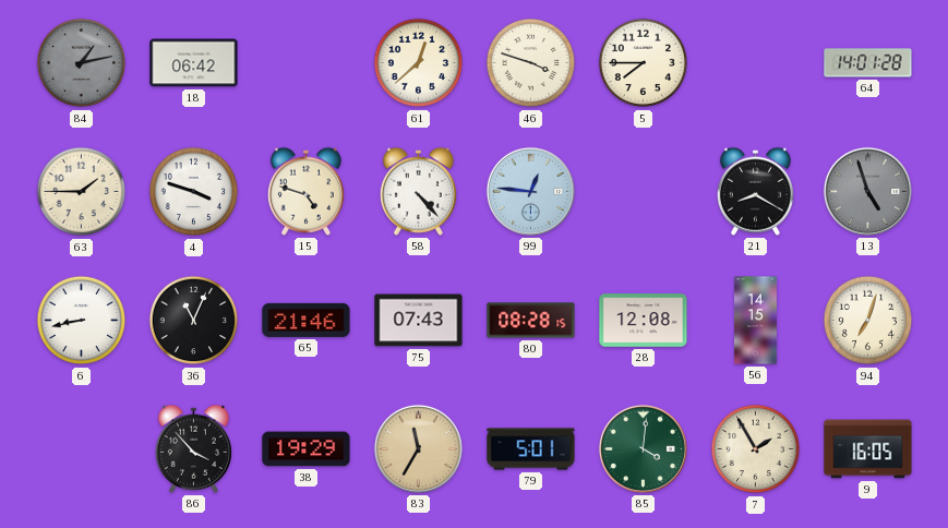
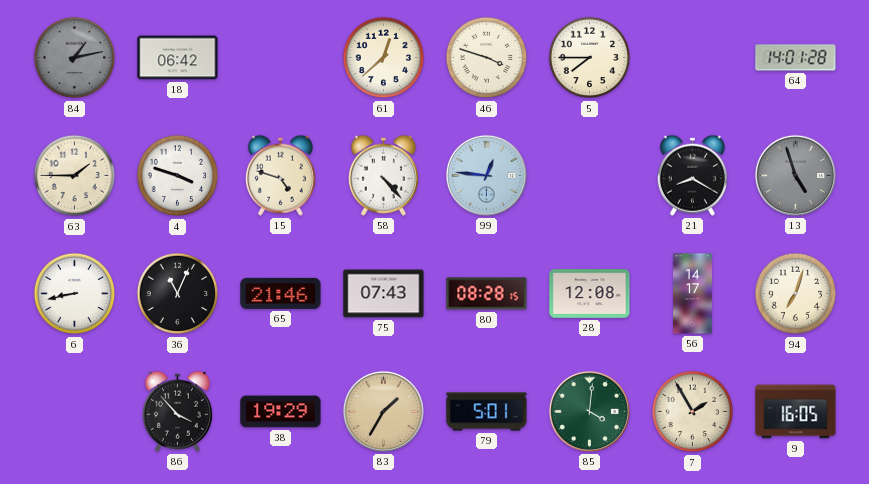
56: 14:15 -> 14:17
83: 11:35 -> 1:35
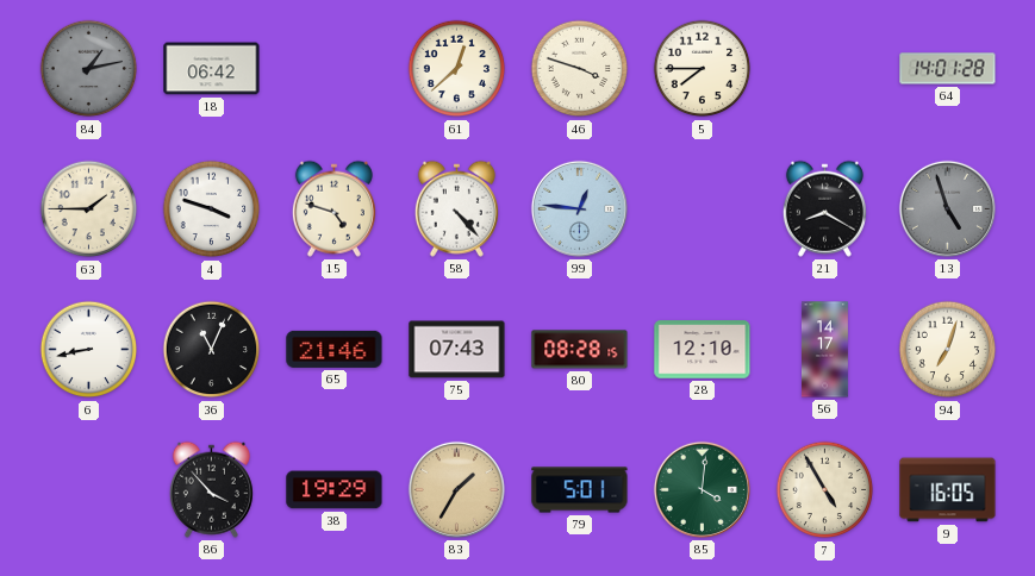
28: 12:08 -> 12:10
7: 1:55 -> 4:55
